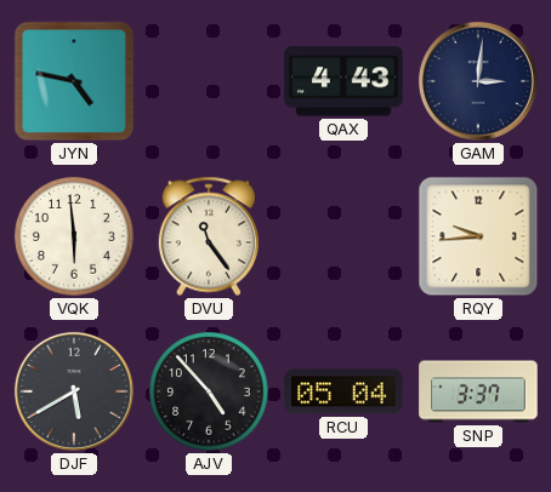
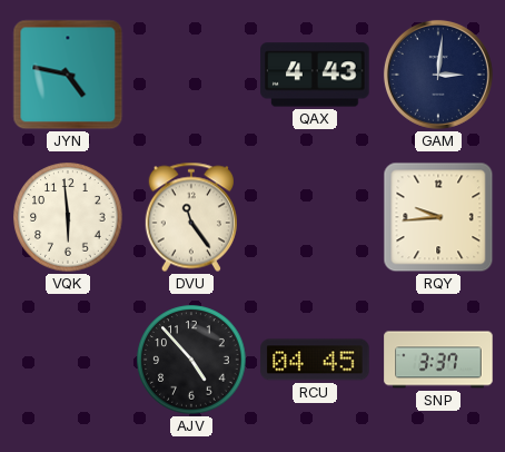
DJF: 5:40 -> none
RCU: 05:04 -> 04:45
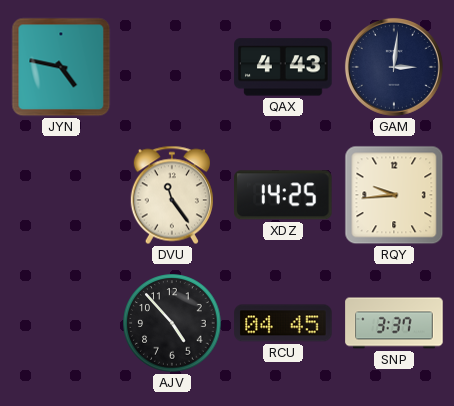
VQK: 5:59 -> none
XDZ: none -> 14:25
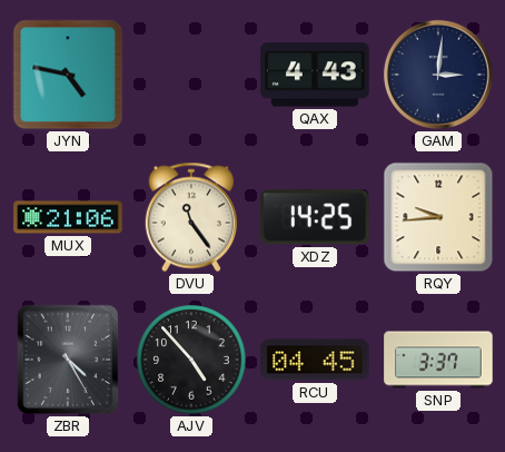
MUX: none -> 21:06
ZBR: none -> 4:25
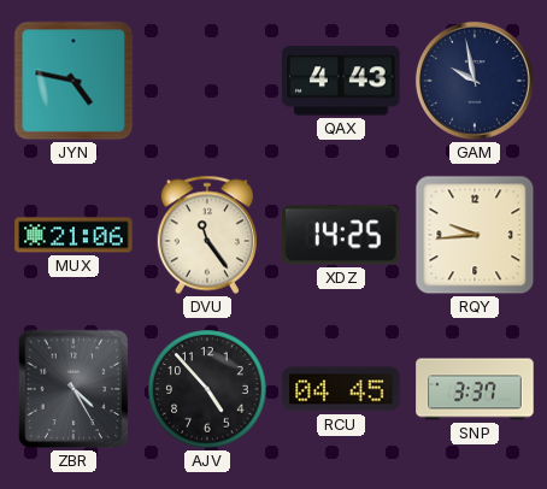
GAM: 3:01 -> 9:58
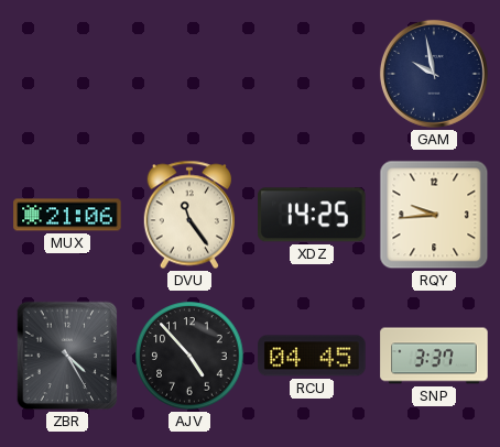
JYN: 4:47 -> none
QAX: 4:43 -> none
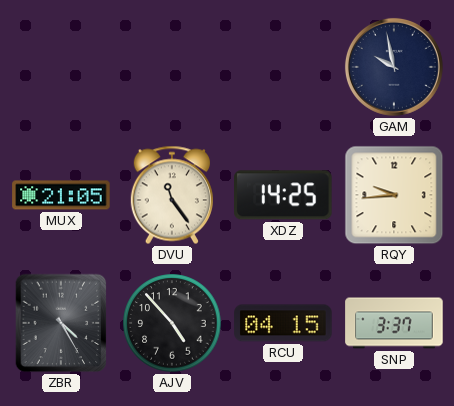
MUX: 21:06 -> 21:05
RCU: 04:45 -> 04:15
